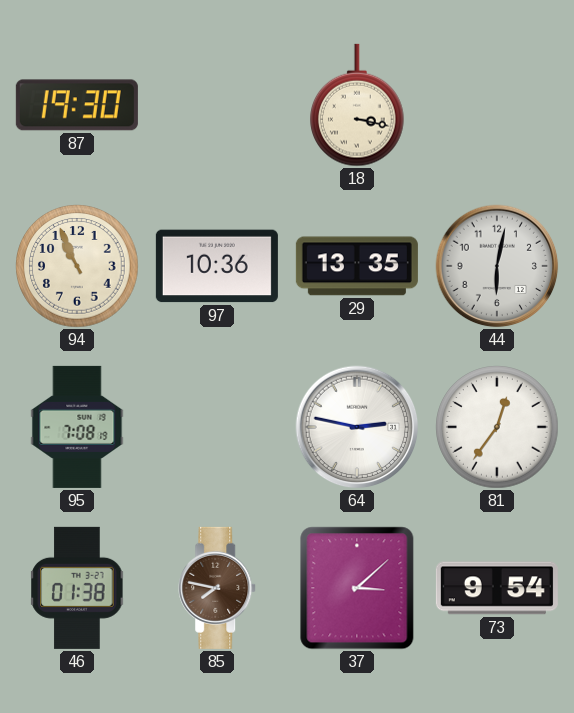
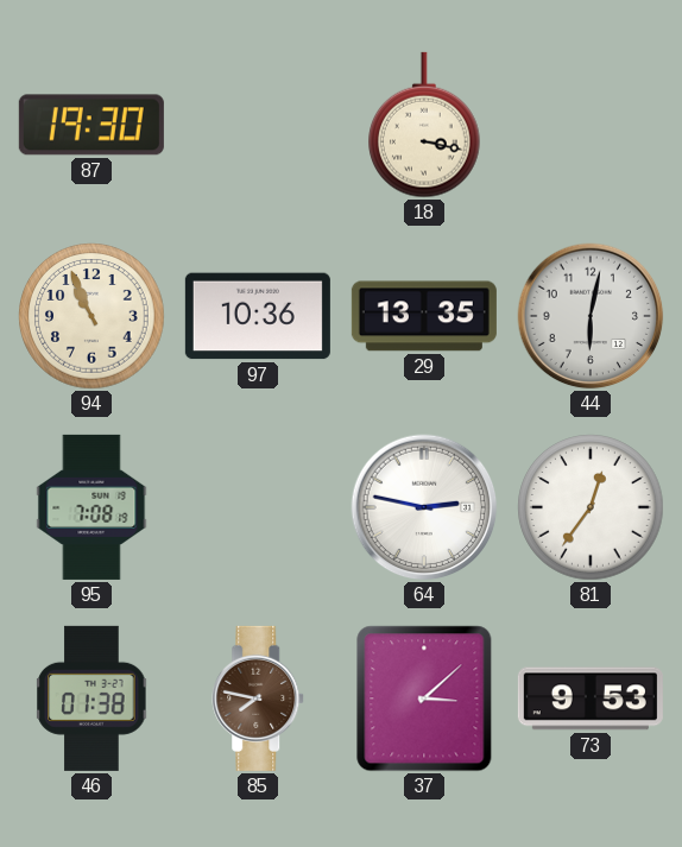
73: 9:54 -> 9:53
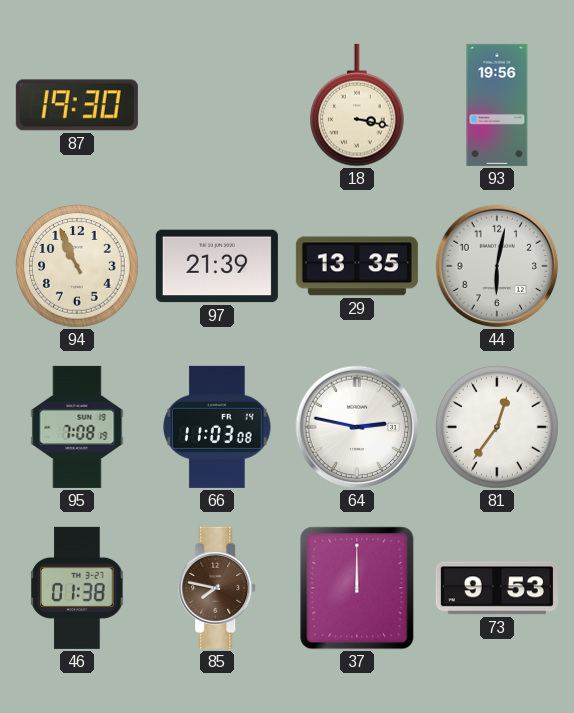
93: none -> 19:56
97: 10:36 -> 21:39
66: none -> 11:03
37: 3:08 -> 12:00
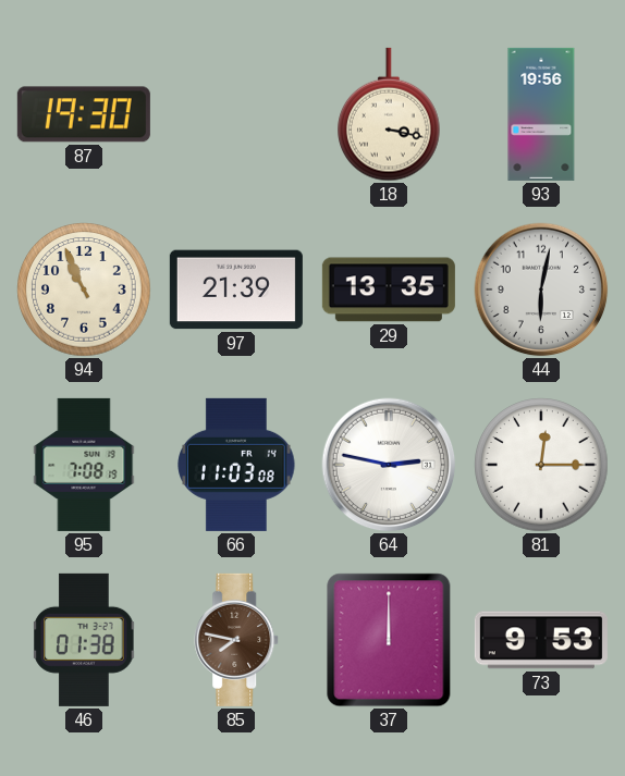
81: 12:36 -> 12:15
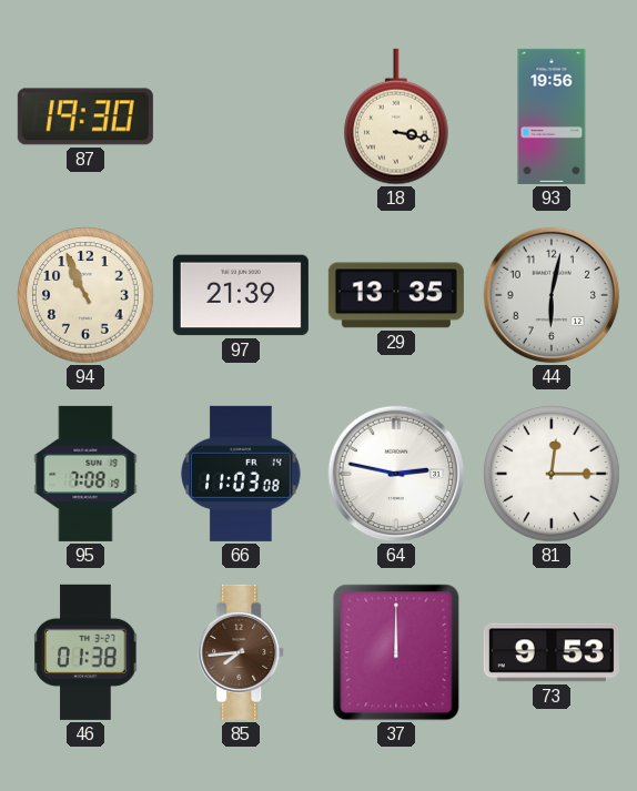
85: 7:47 -> 7:44
